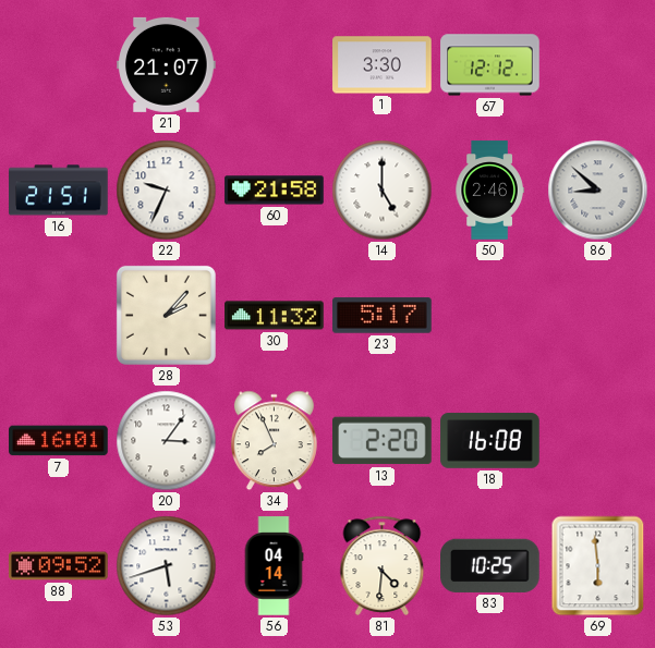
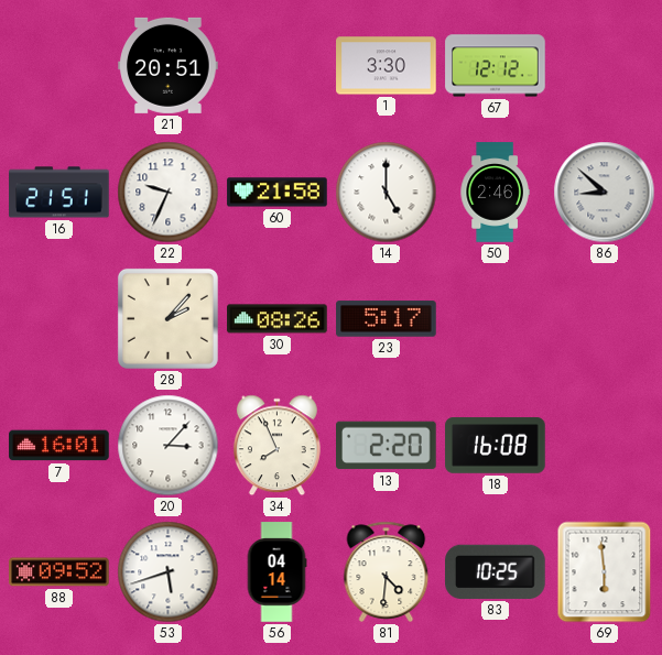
21: 21:07 -> 20:51
30: 11:32 -> 08:26
20: 3:06 -> 3:07
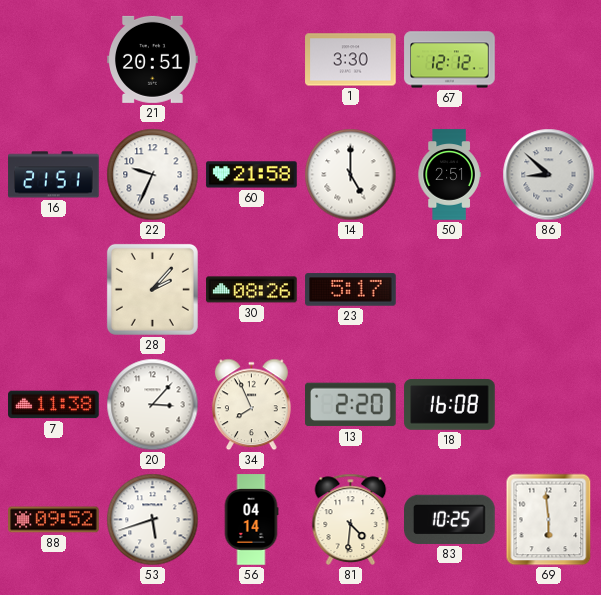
50: 2:46 -> 2:51
7: 16:01 -> 11:38
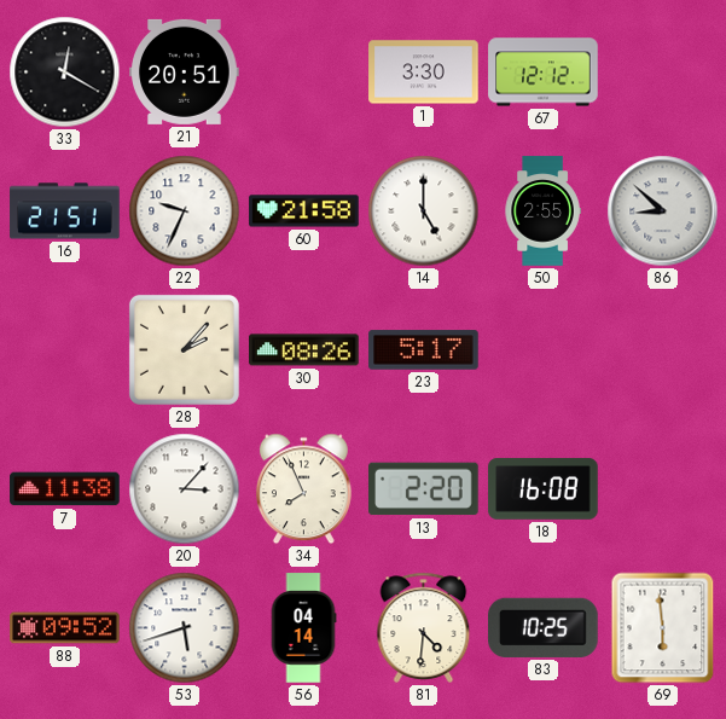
33: none -> 12:20
50: 2:51 -> 2:55
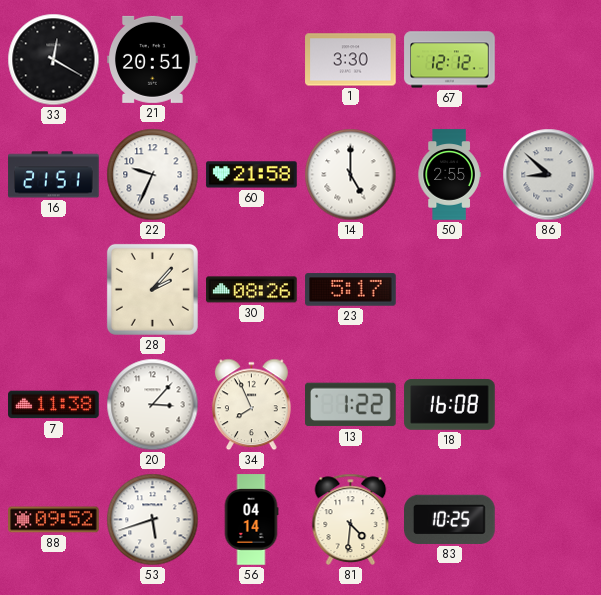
13: 2:20 -> 1:22
69: 5:59 -> none
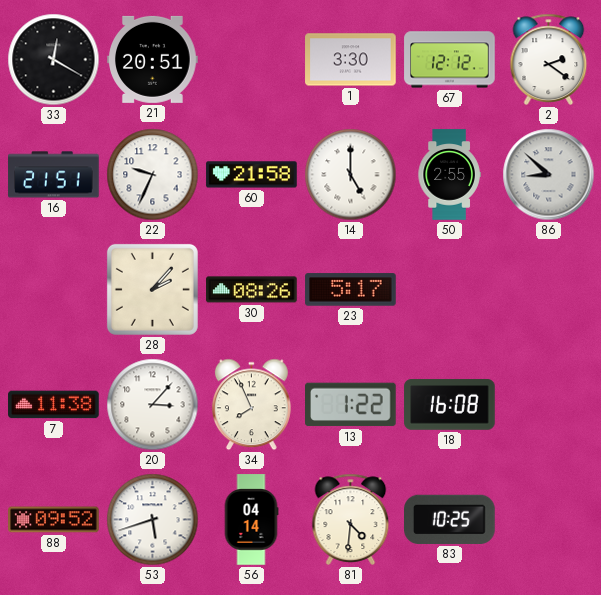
2: none -> 2:21
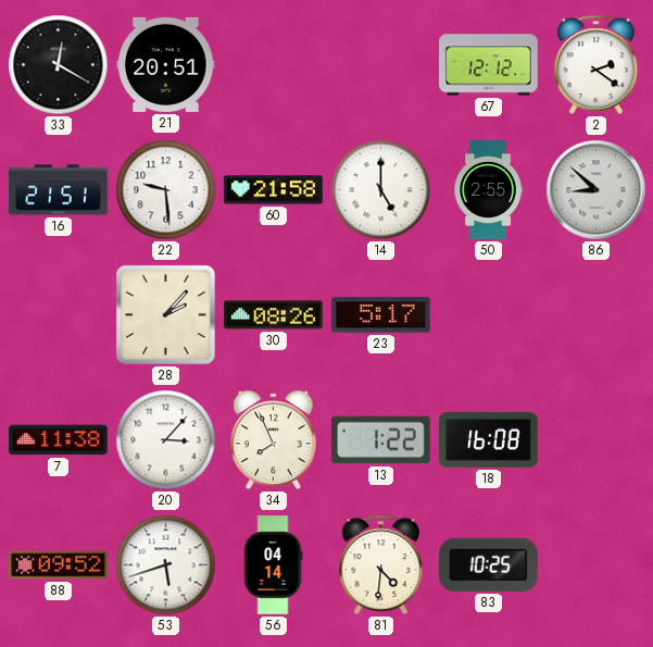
1: 3:30 -> none
22: 9:34 -> 9:29
